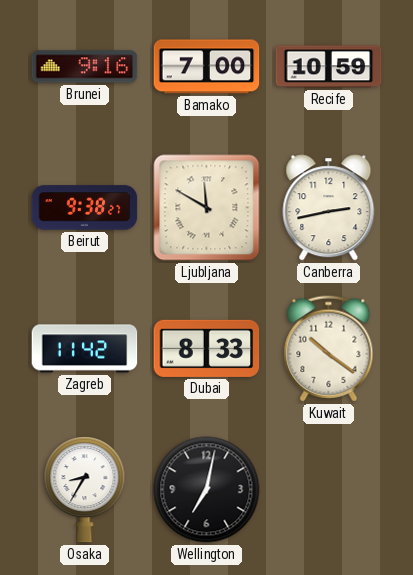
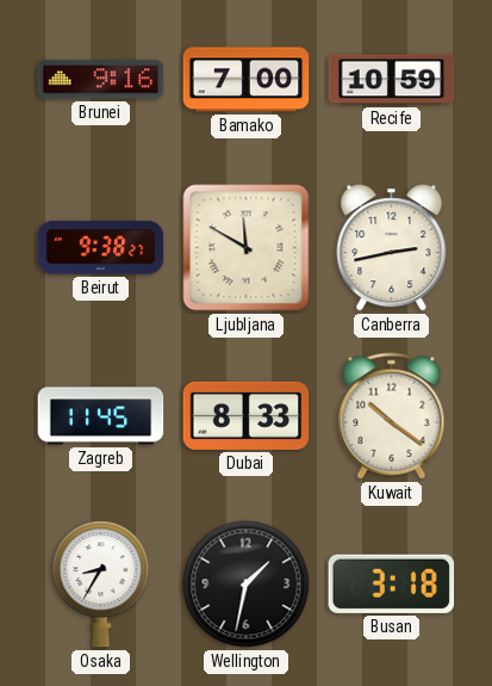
Zagreb: 11:42 -> 11:45
Wellington: 7:02 -> 1:32
Busan: none -> 3:18
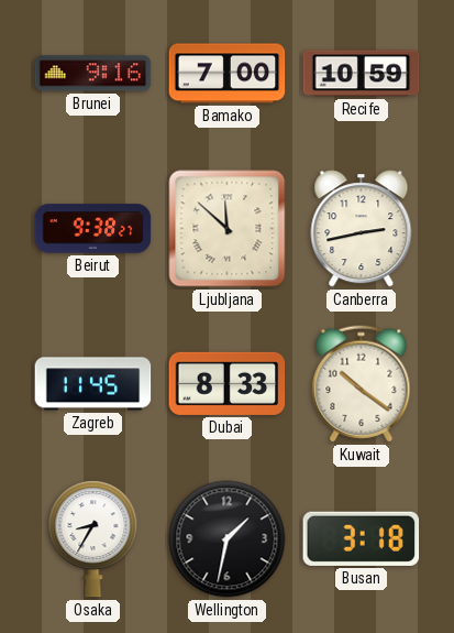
Ljubljana: 11:50 -> 11:52
